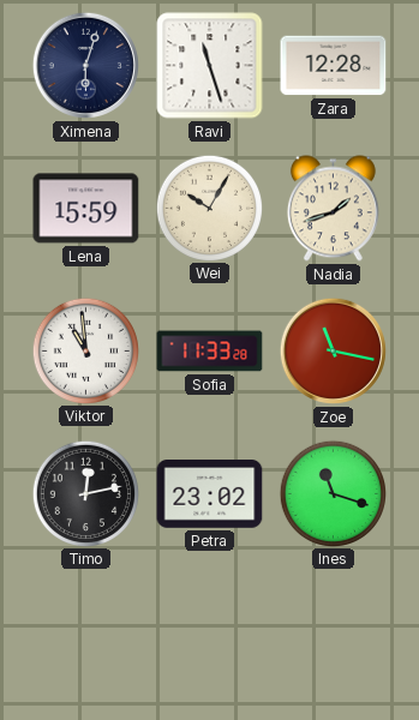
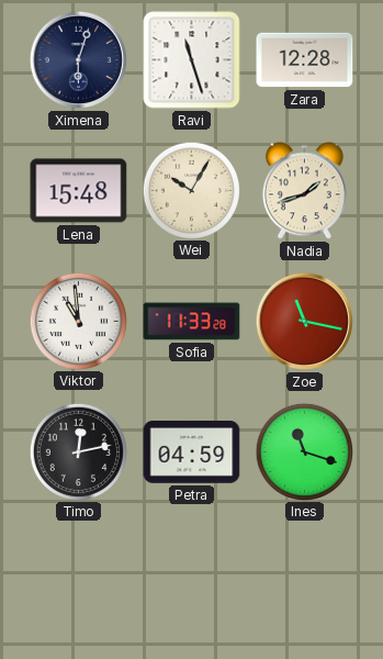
Lena: 15:59 -> 15:48
Petra: 23:02 -> 04:59
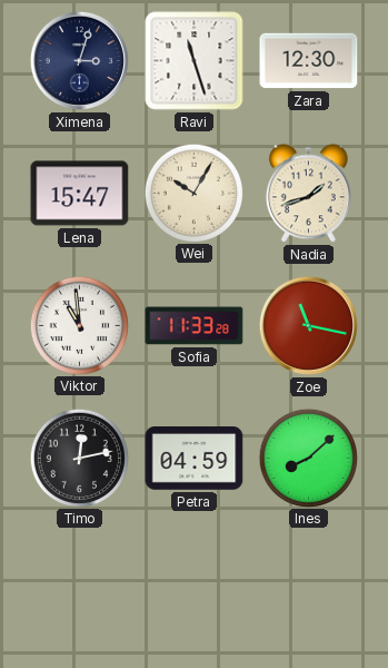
Ximena: 6:03 -> 3:03
Zara: 12:28 -> 12:30
Lena: 15:48 -> 15:47
Ines: 11:18 -> 8:08
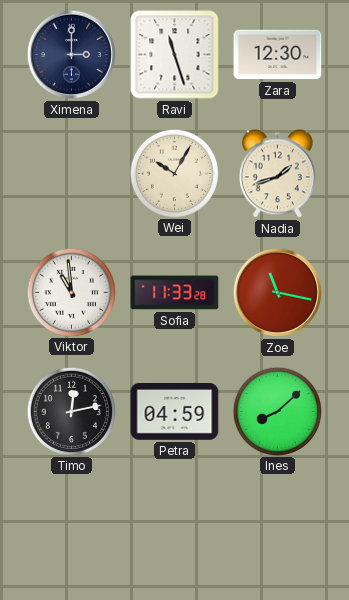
Ximena: 3:03 -> 3:00
Lena: 15:47 -> none
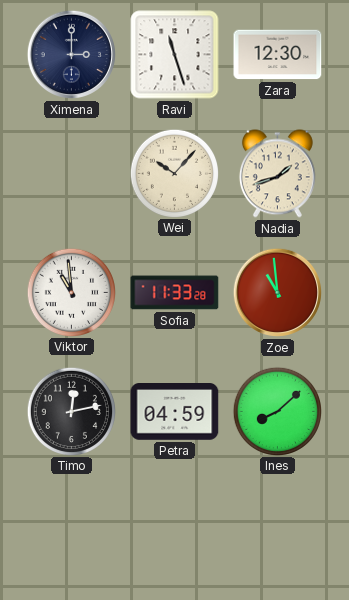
Wei: 10:05 -> 10:07
Zoe: 11:17 -> 10:59
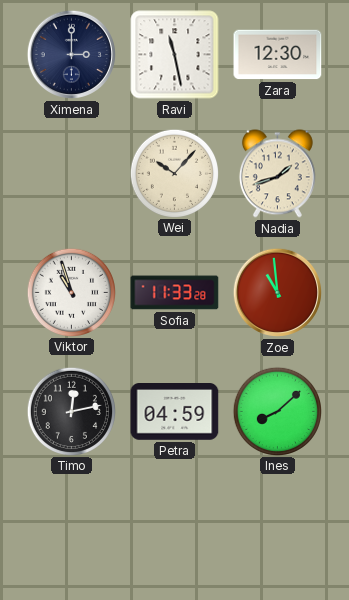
Ravi: 11:27 -> 11:28
Viktor: 10:59 -> 10:57
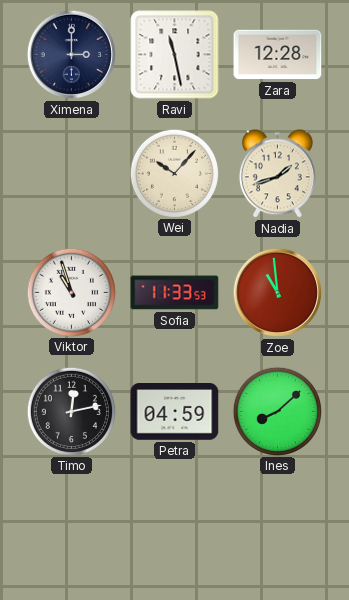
Zara: 12:30 -> 12:28
Sofia: 11:33:28 -> 11:33:53
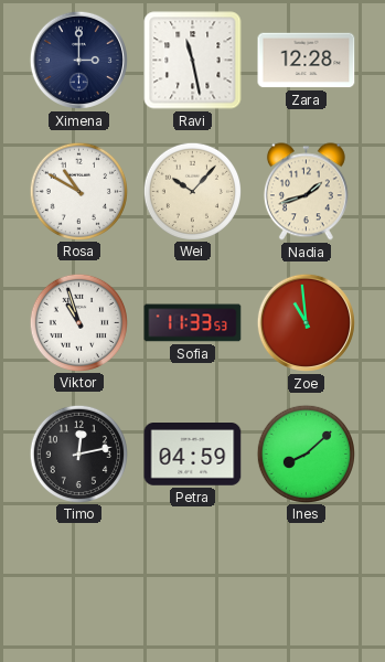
Rosa: none -> 10:50
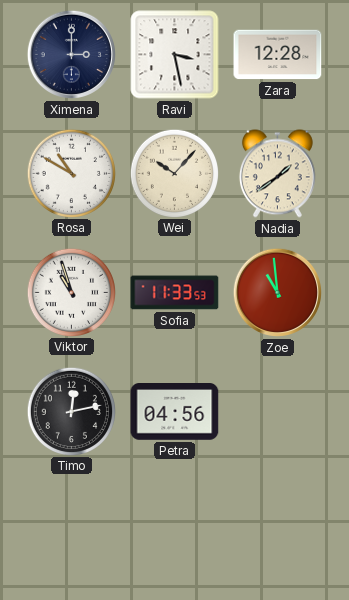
Ravi: 11:28 -> 3:28
Nadia: 1:42 -> 1:39
Petra: 04:59 -> 04:56
Ines: 8:08 -> none
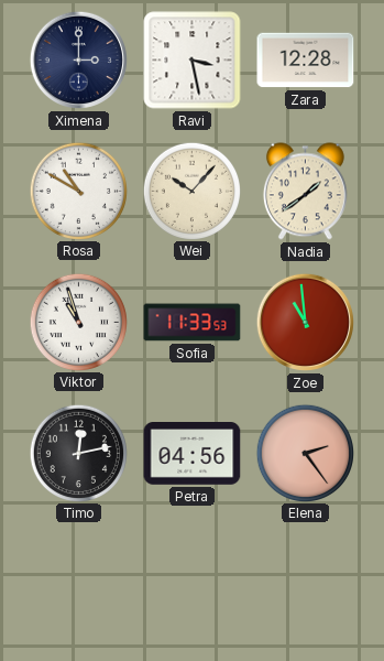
Elena: none -> 2:24
